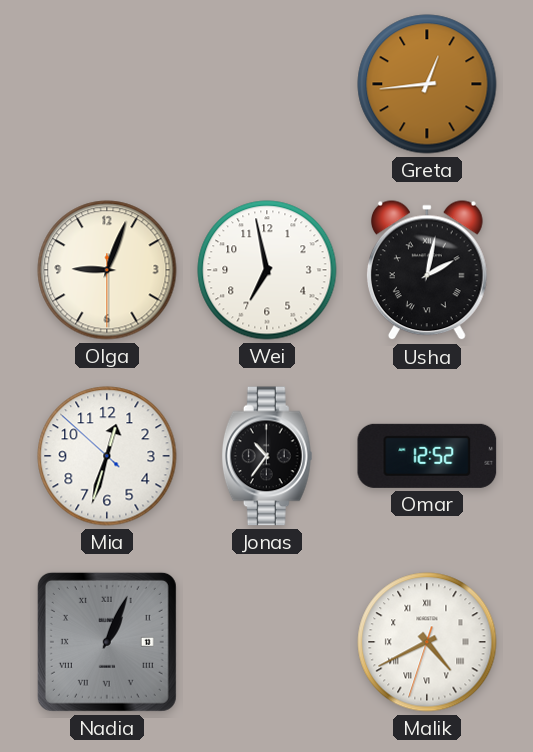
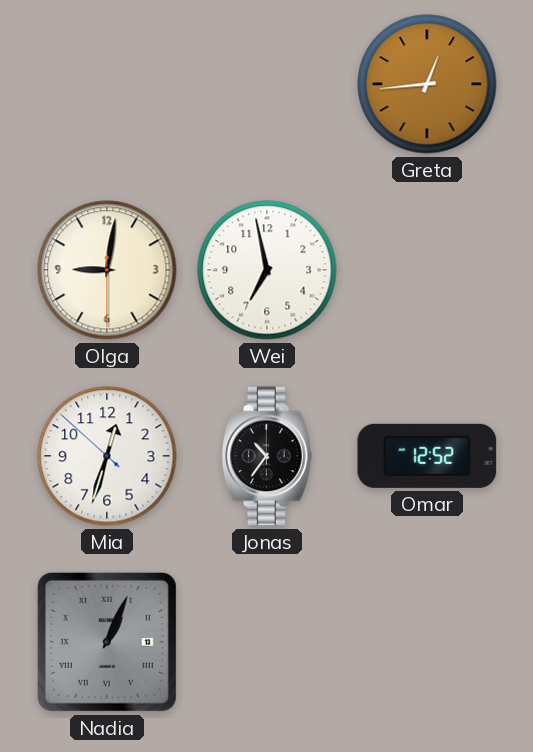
Olga: 9:03 -> 9:01
Usha: 2:02 -> none
Malik: 4:40 -> none
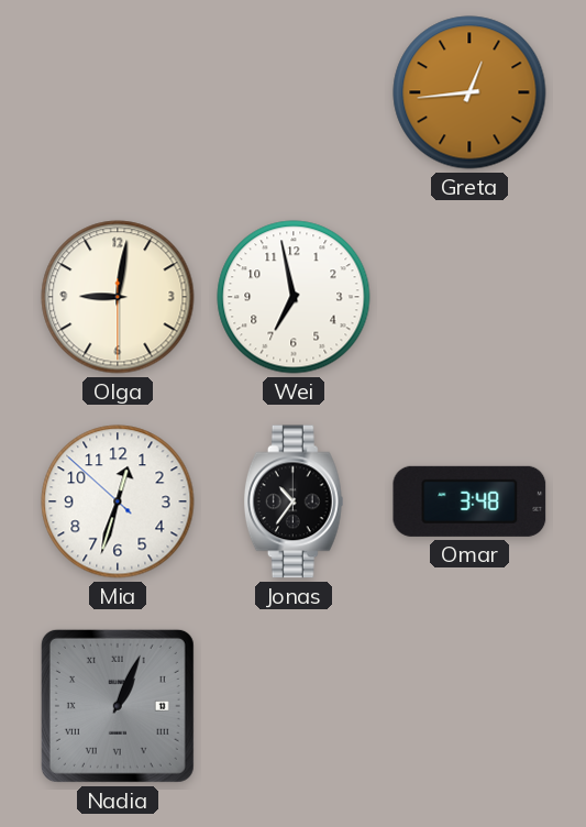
Omar: 12:52 -> 3:48
